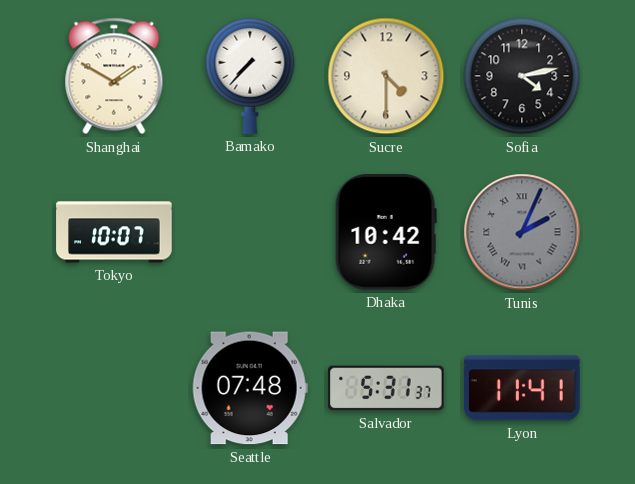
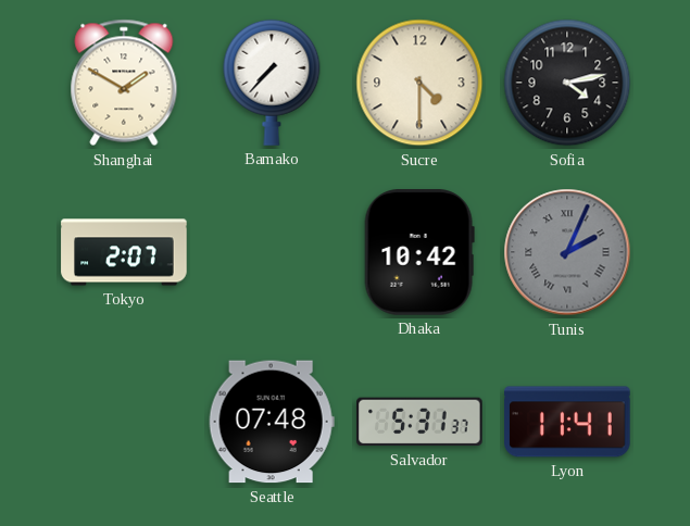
Tokyo: 10:07 -> 2:07
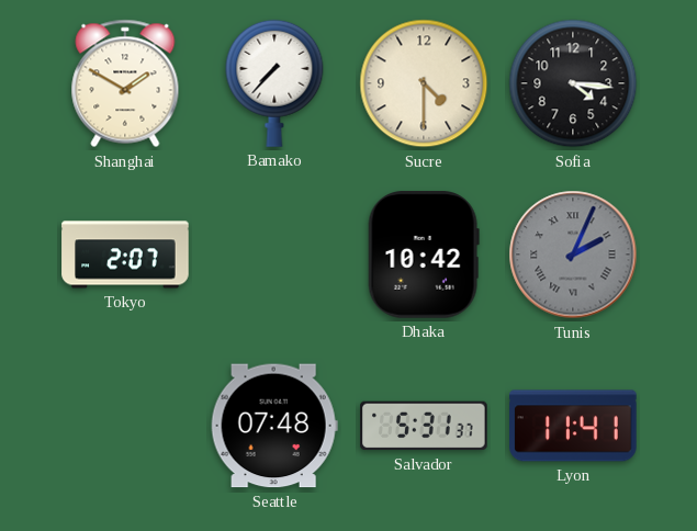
Sofia: 4:13 -> 4:16
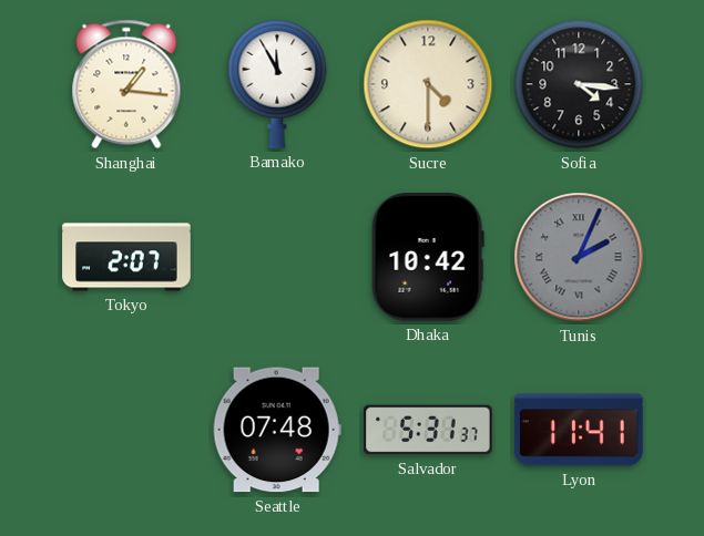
Shanghai: 1:50 -> 1:16
Bamako: 7:37 -> 11:55
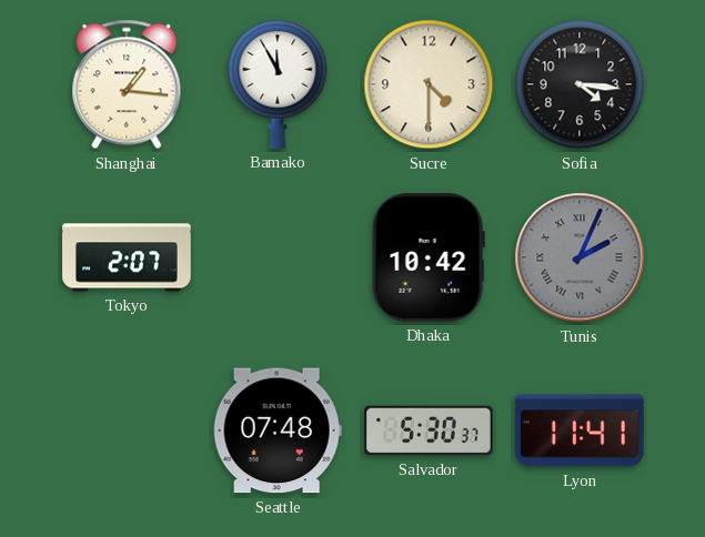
Salvador: 5:31 -> 5:30
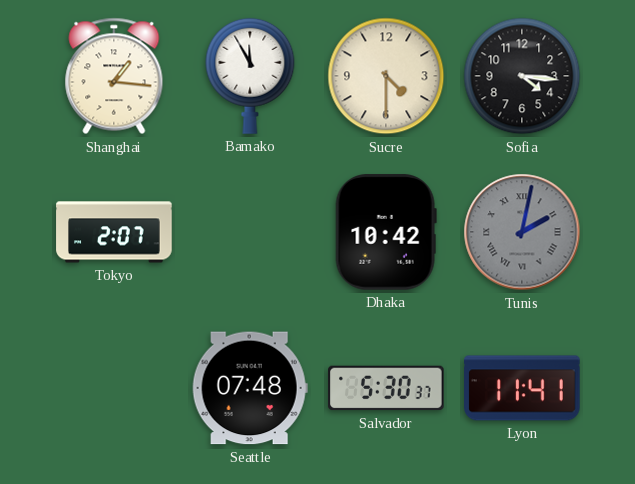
Tunis: 2:04 -> 2:02
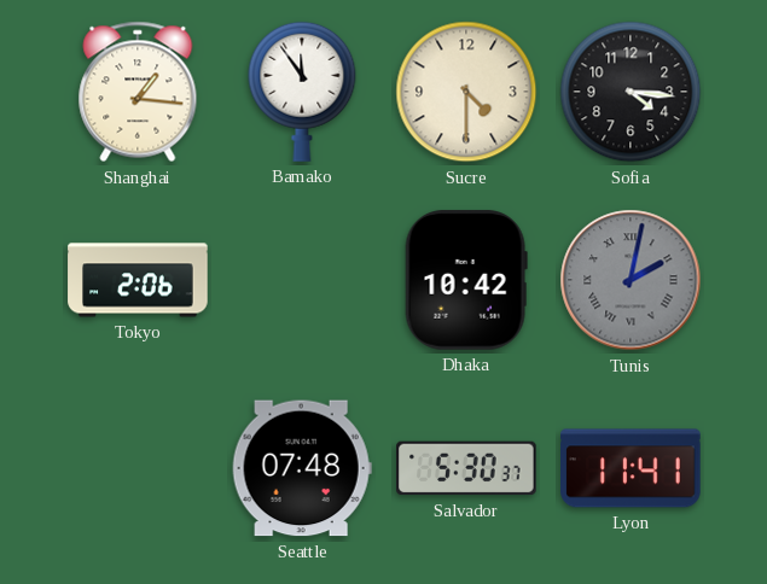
Bamako: 11:55 -> 11:54
Tokyo: 2:07 -> 2:06
